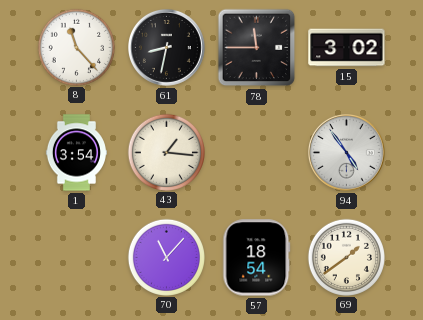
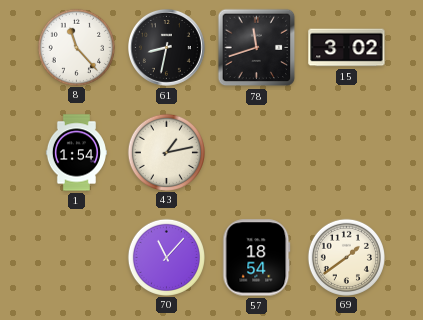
78: 11:45 -> 11:42
1: 3:54 -> 1:54
43: 1:16 -> 1:13
94: 4:54 -> none
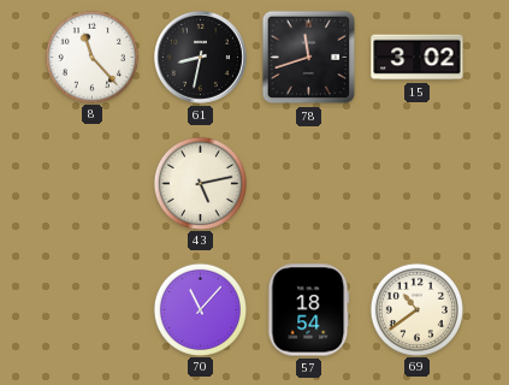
1: 1:54 -> none
43: 1:13 -> 5:13
69: 1:39 -> 10:39
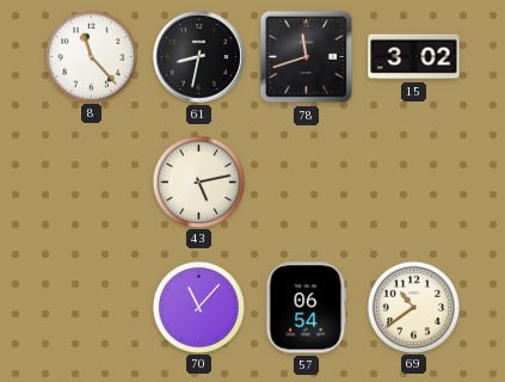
57: 18:54 -> 06:54
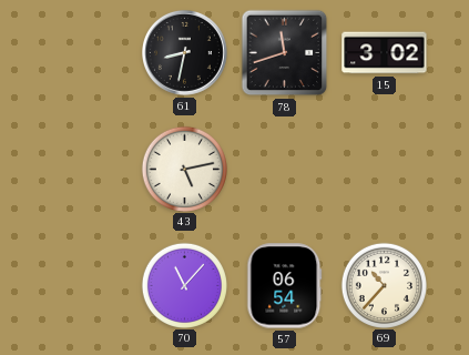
8: 11:23 -> none
69: 10:39 -> 10:37
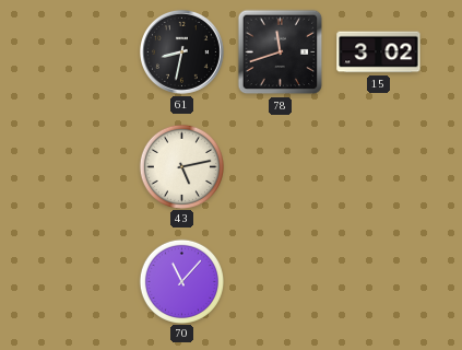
57: 06:54 -> none
69: 10:37 -> none
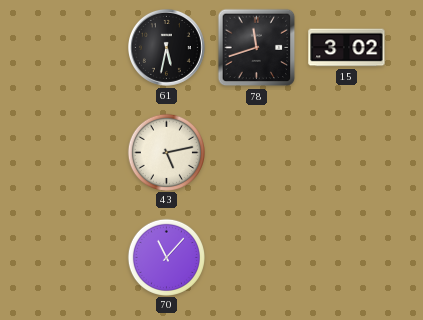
61: 8:32 -> 5:32
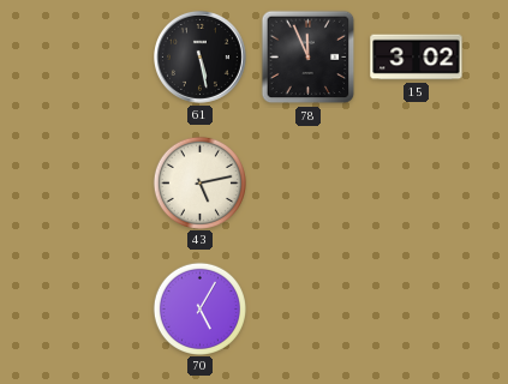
61: 5:32 -> 5:28
78: 11:42 -> 11:56
70: 11:07 -> 5:05
